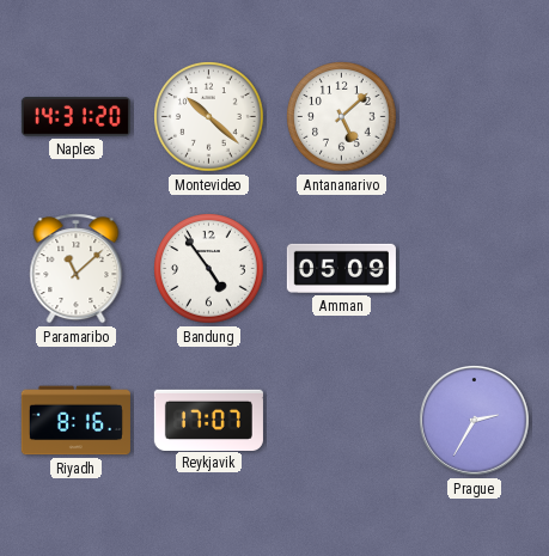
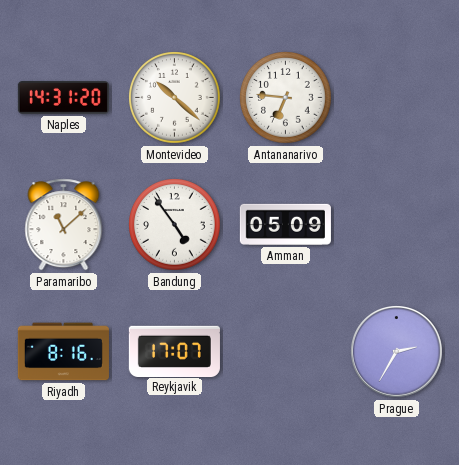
Antananarivo: 5:08 -> 6:46
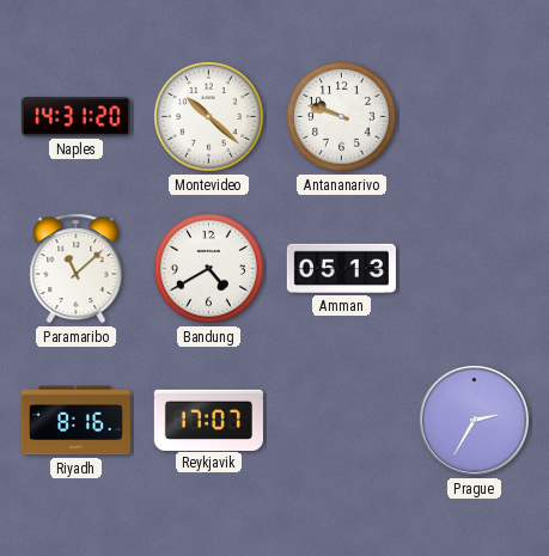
Antananarivo: 6:46 -> 9:48
Bandung: 4:54 -> 4:40
Amman: 05:09 -> 05:13
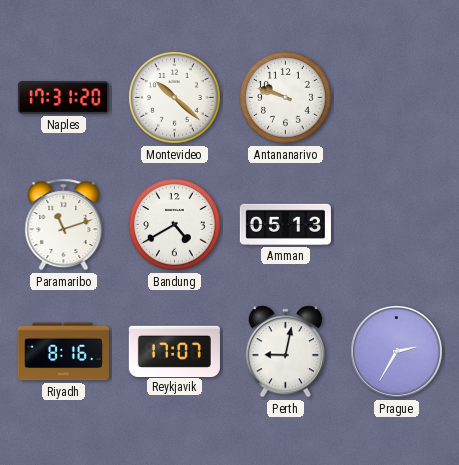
Naples: 14:31 -> 17:31
Paramaribo: 11:08 -> 11:12
Perth: none -> 9:02
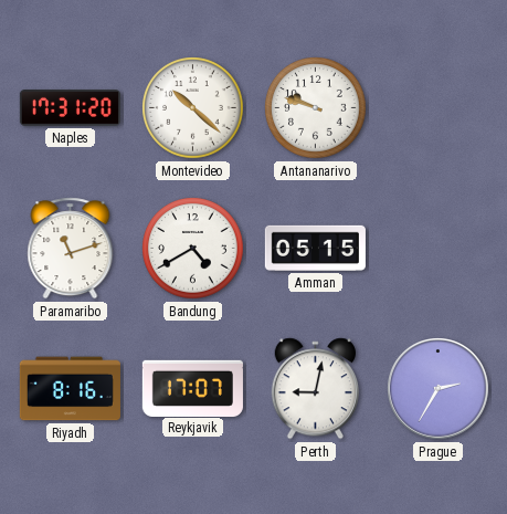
Amman: 05:13 -> 05:15
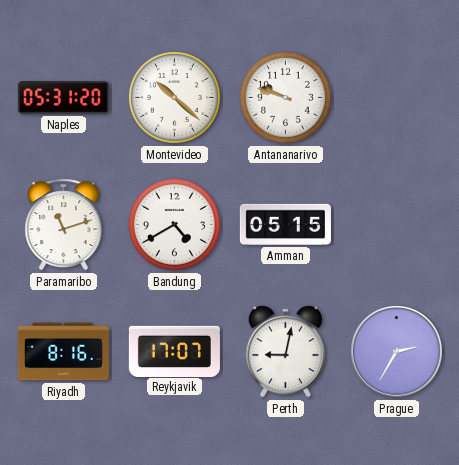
Naples: 17:31 -> 05:31
